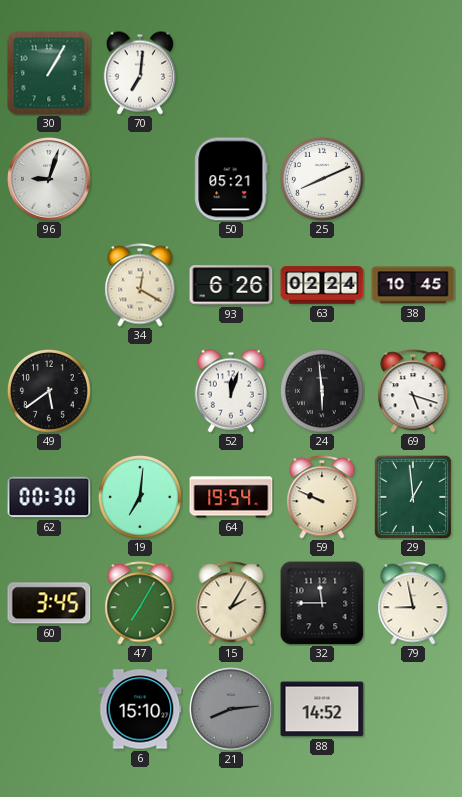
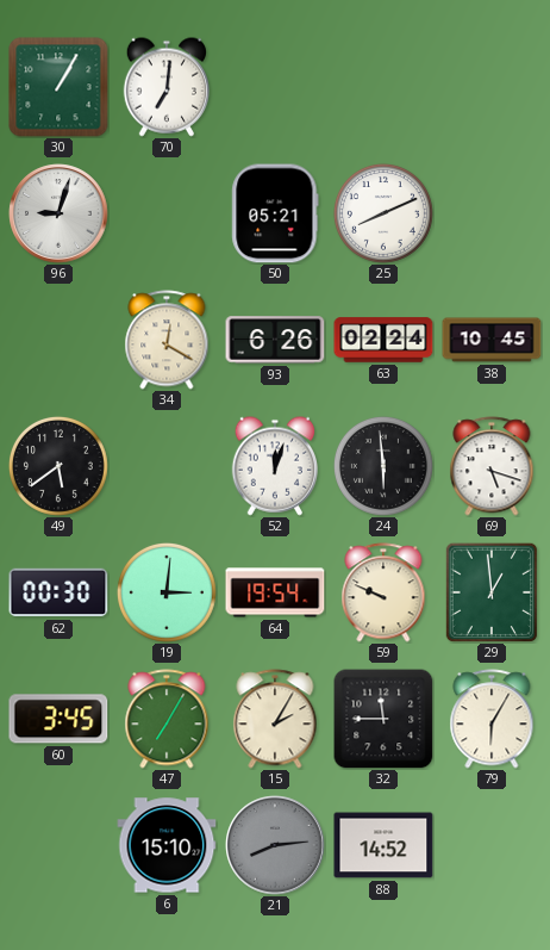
19: 7:01 -> 3:01
79: 8:58 -> 6:05
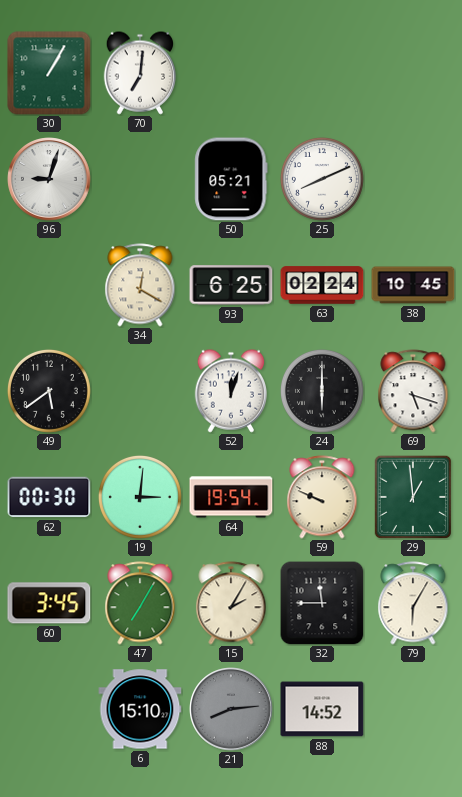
93: 6:26 -> 6:25
24: 5:59 -> 6:00
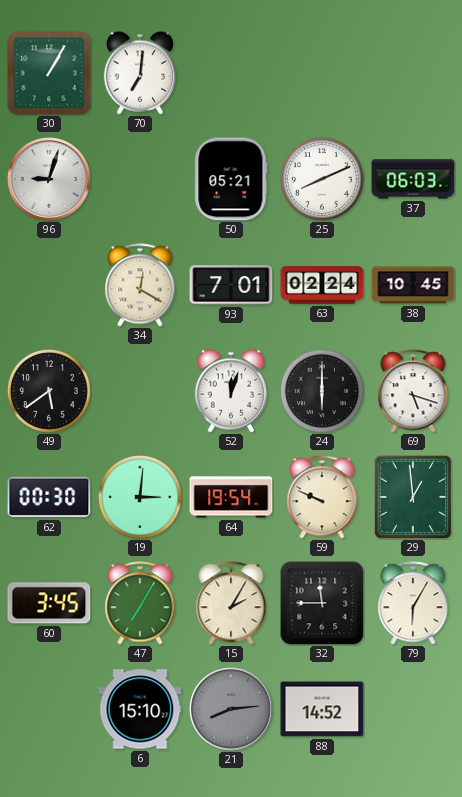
37: none -> 06:03
93: 6:25 -> 7:01
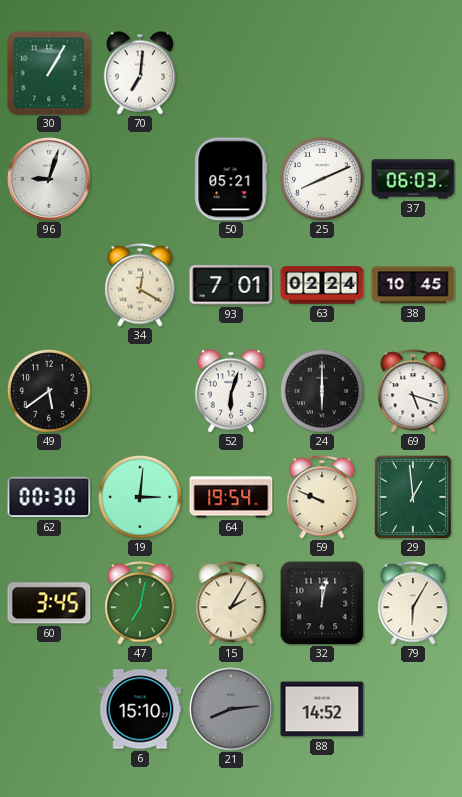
52: 12:03 -> 6:03
47: 7:05 -> 7:02
32: 11:45 -> 12:02
